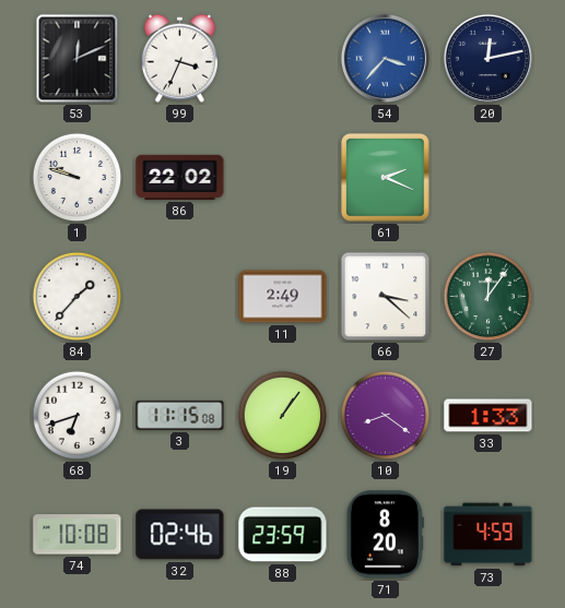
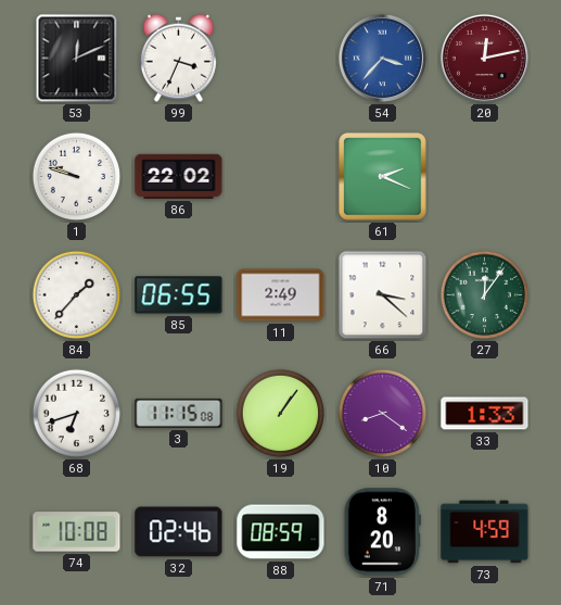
20 dial: navy -> burgundy
85: none -> 06:55
88: 23:59 -> 08:59
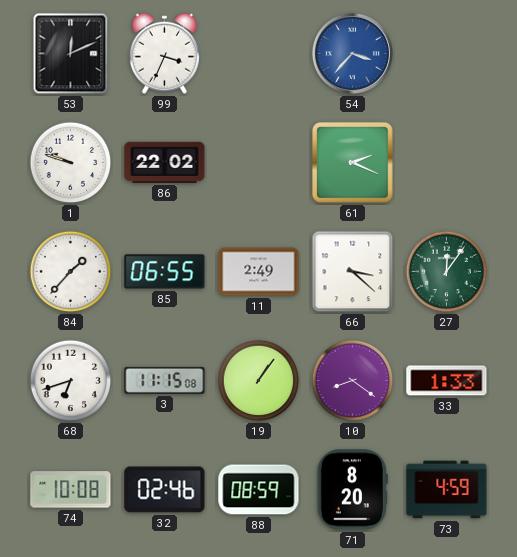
20: 12:13 -> none
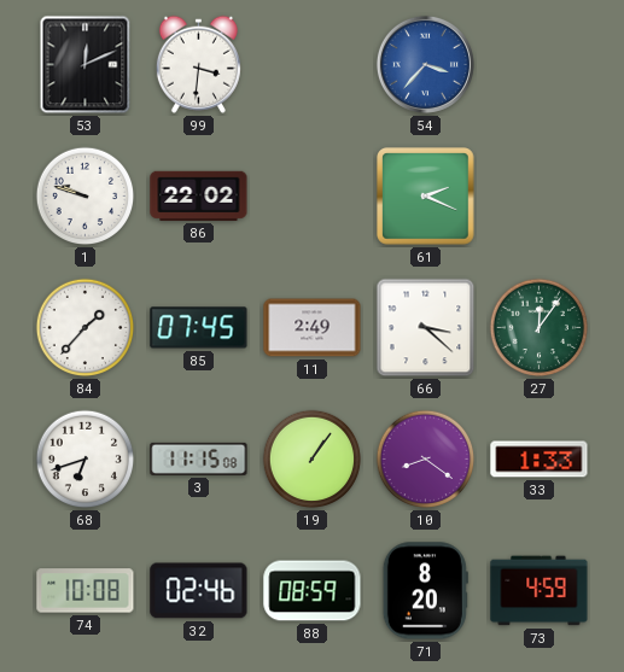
99: 3:34 -> 3:31
85: 06:55 -> 07:45
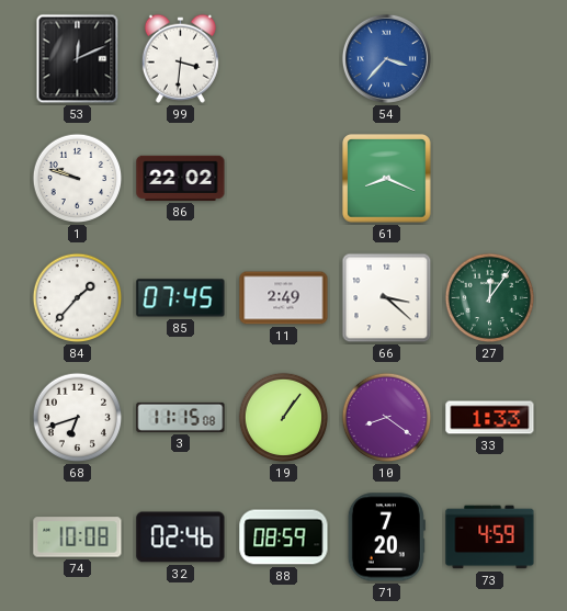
61: 2:19 -> 8:19
71: 8:20 -> 7:20
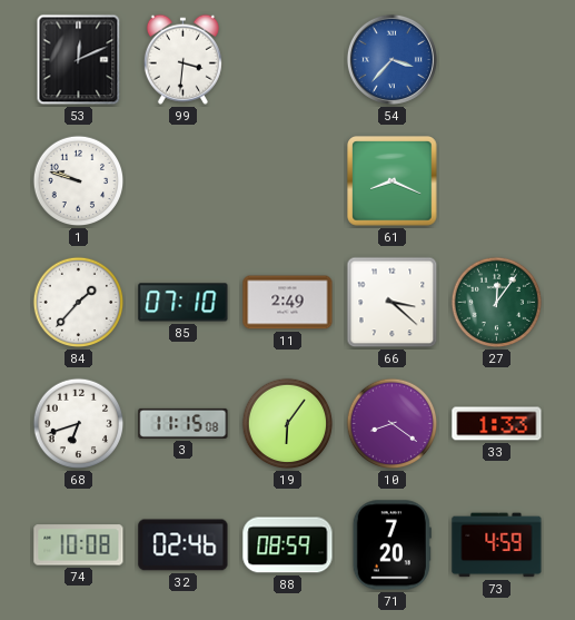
86: 22:02 -> none
85: 07:45 -> 07:10
19: 1:06 -> 6:06
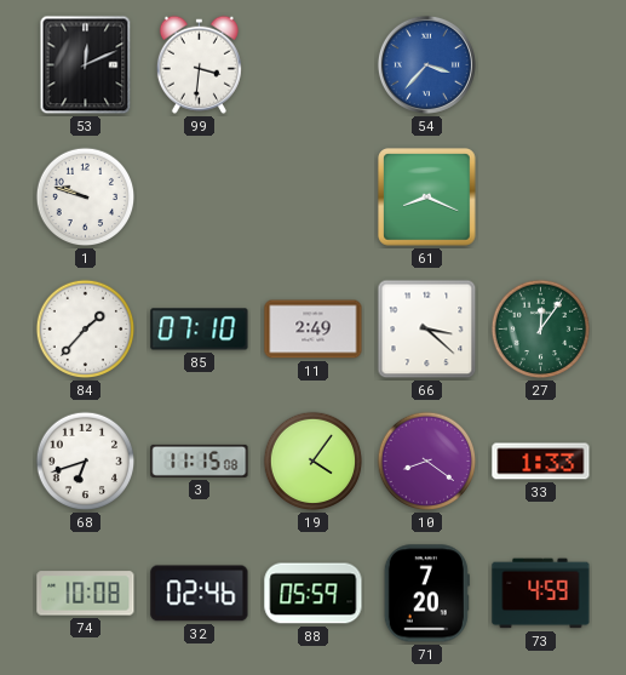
19: 6:06 -> 4:06
88: 08:59 -> 05:59
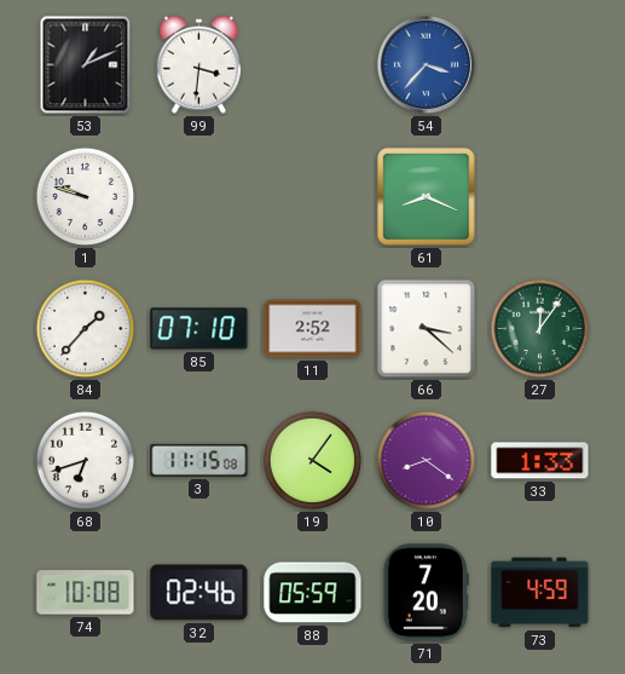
53: 12:11 -> 1:11
11: 2:49 -> 2:52
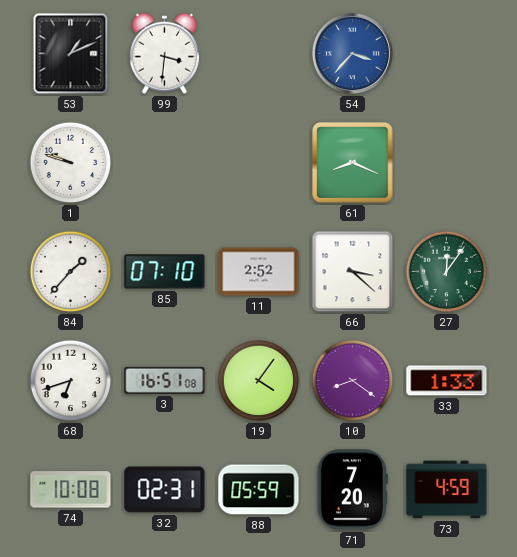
3: 11:15 -> 16:51
32: 02:46 -> 02:31
